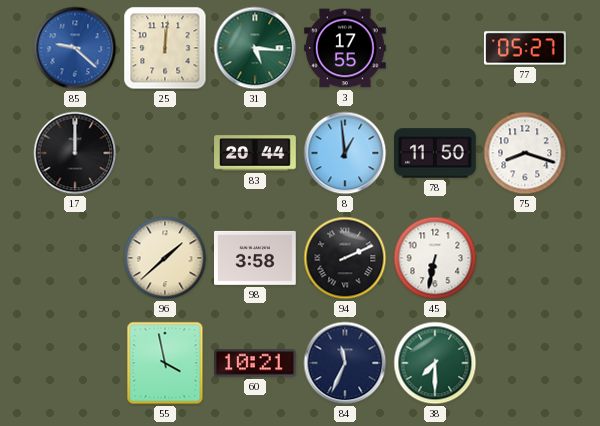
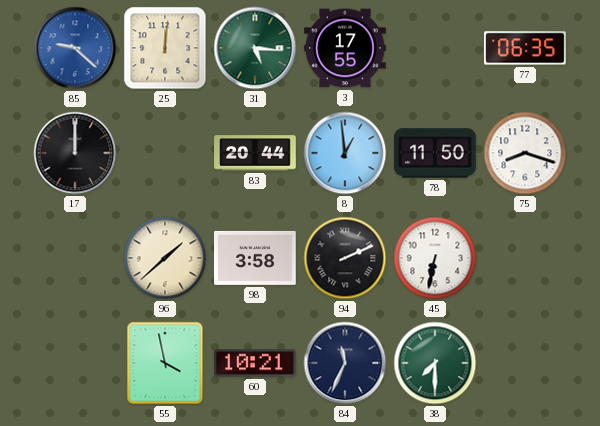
77: 05:27 -> 06:35
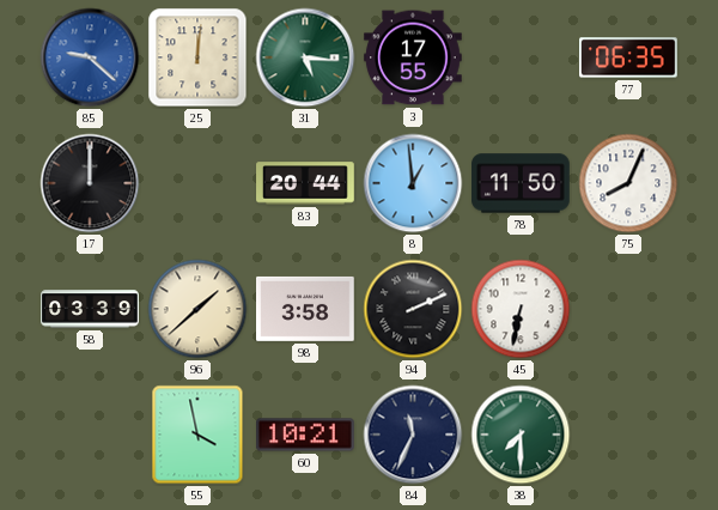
75: 8:18 -> 8:04
58: none -> 03:39
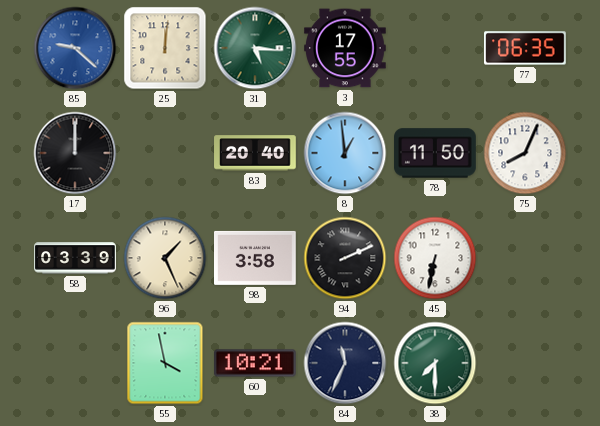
83: 20:44 -> 20:40
96: 1:38 -> 1:26
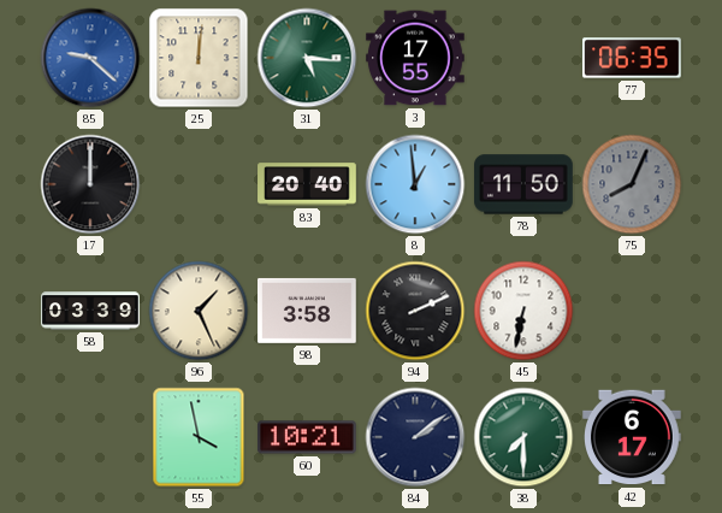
75 dial: white -> grey
84: 11:34 -> 2:09
42: none -> 6:17
